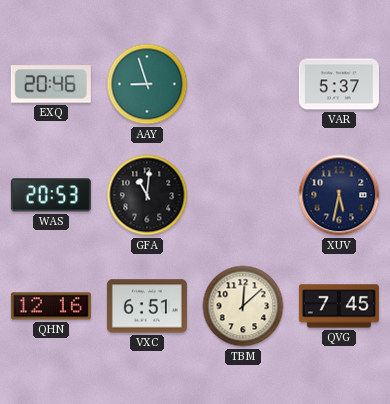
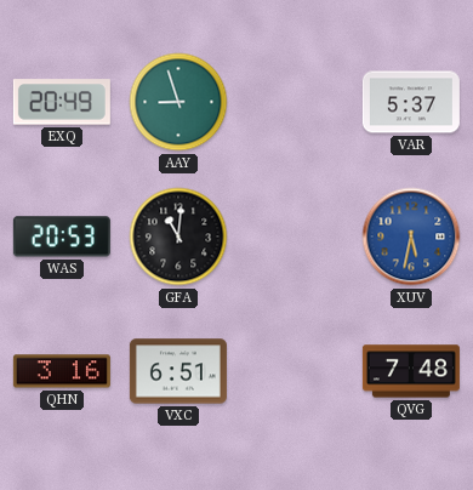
EXQ: 20:46 -> 20:49
XUV dial: navy -> blue
QHN: 12:16 -> 3:16
TBM: 12:08 -> none
QVG: 7:45 -> 7:48
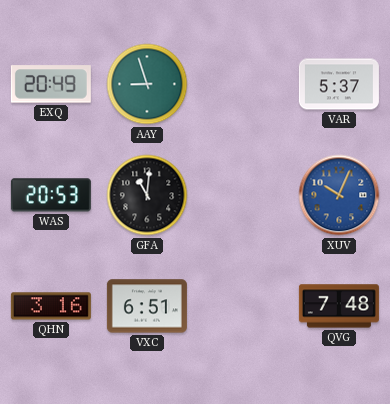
XUV: 5:32 -> 10:04
